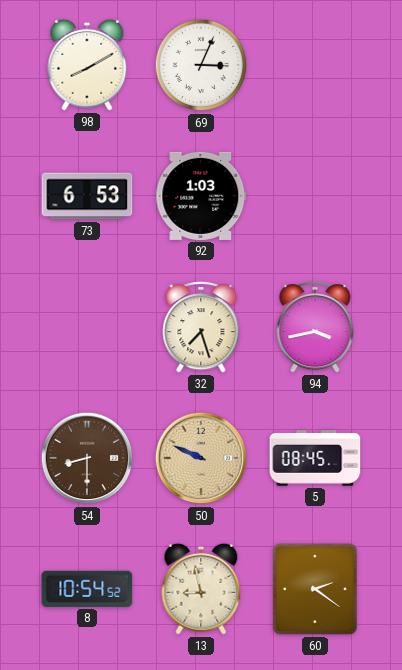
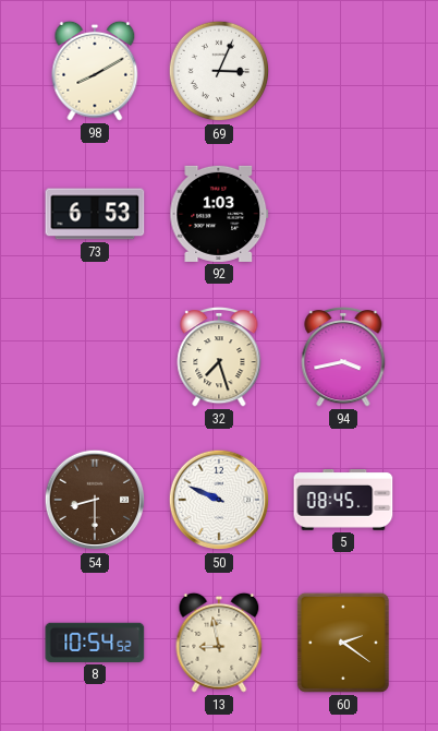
50 dial: champagne -> white
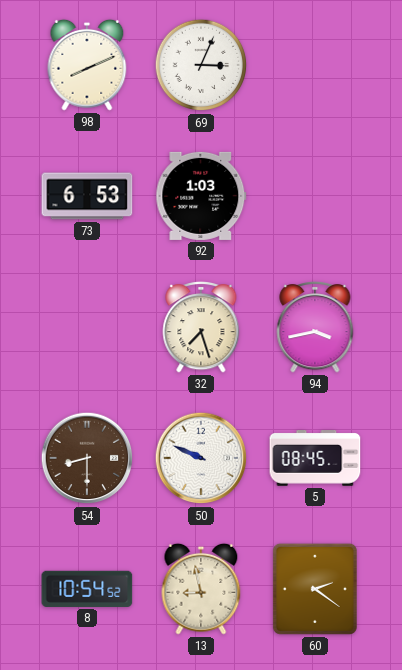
98: 8:10 -> 8:11
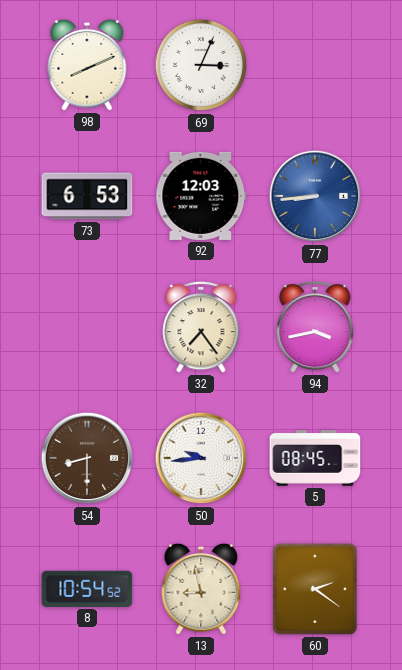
92: 1:03 -> 12:03
77: none -> 8:44
32: 7:27 -> 7:24
50: 9:49 -> 9:44
